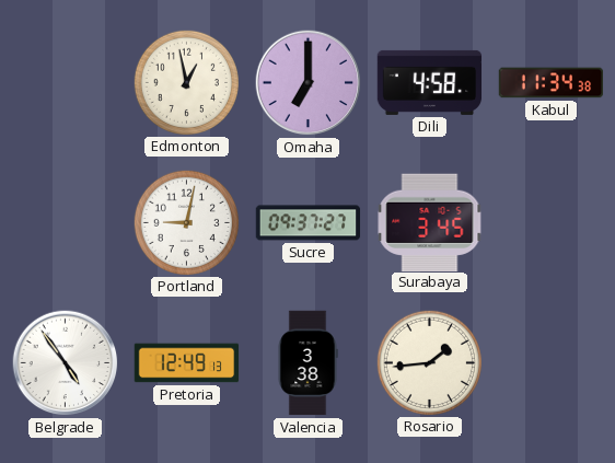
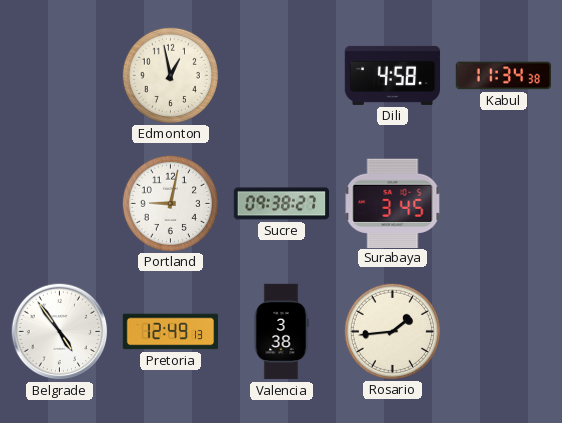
Omaha: 7:00 -> none
Sucre: 09:37 -> 09:38
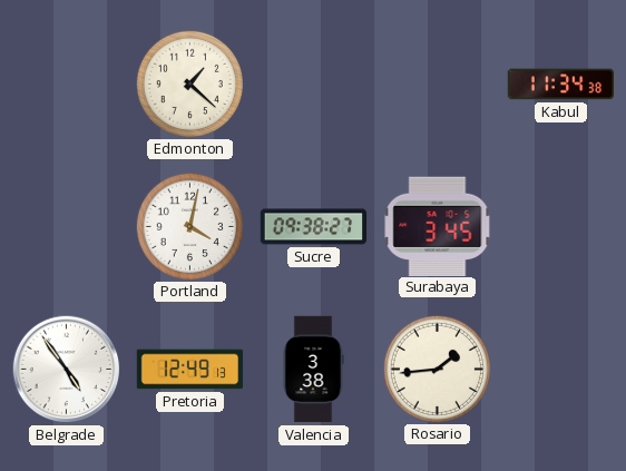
Edmonton: 12:58 -> 1:22
Dili: 4:58 -> none
Portland: 9:02 -> 4:02
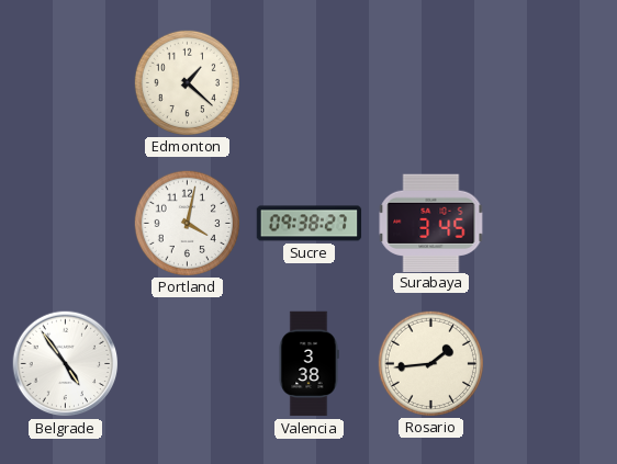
Kabul: 11:34 -> none
Pretoria: 12:49 -> none
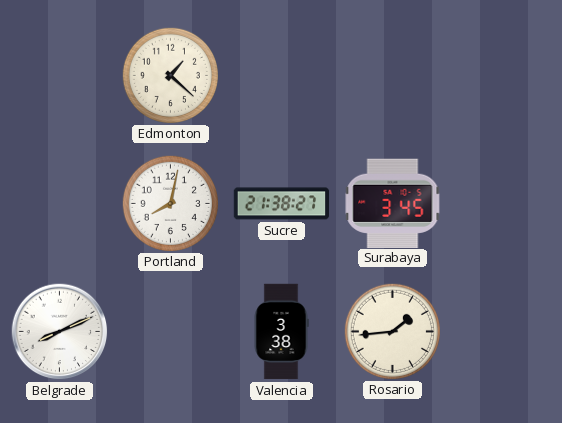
Portland: 4:02 -> 8:02
Sucre: 09:38 -> 21:38
Belgrade: 4:54 -> 8:11
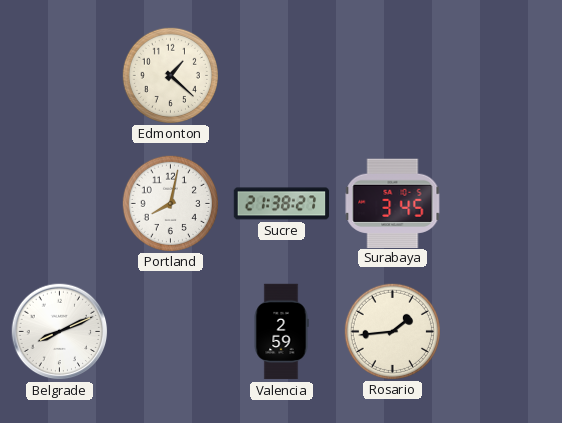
Valencia: 3:38 -> 2:59
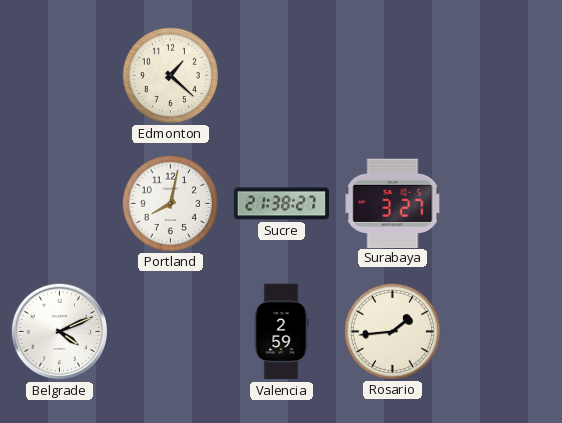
Surabaya: 3:45 -> 3:27
Belgrade: 8:11 -> 4:11
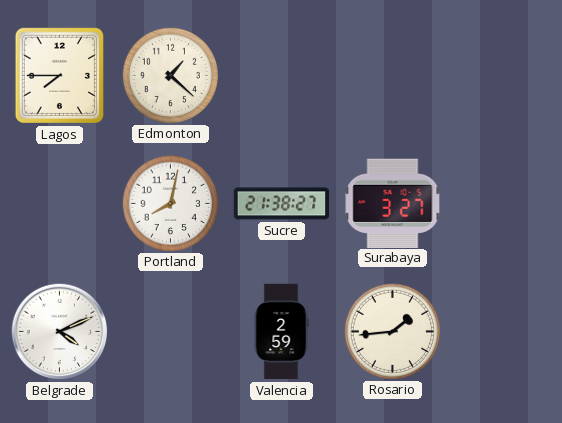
Lagos: none -> 7:45
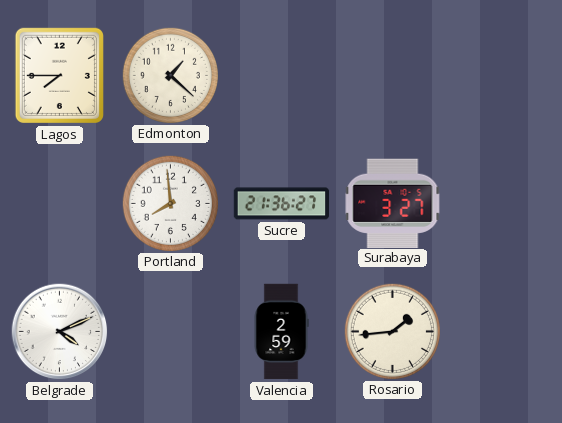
Portland: 8:02 -> 7:59
Sucre: 21:38 -> 21:36
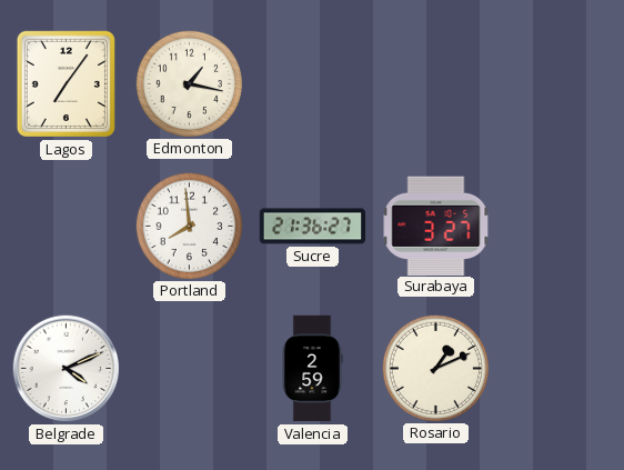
Lagos: 7:45 -> 7:06
Edmonton: 1:22 -> 1:17
Rosario: 1:44 -> 1:11
